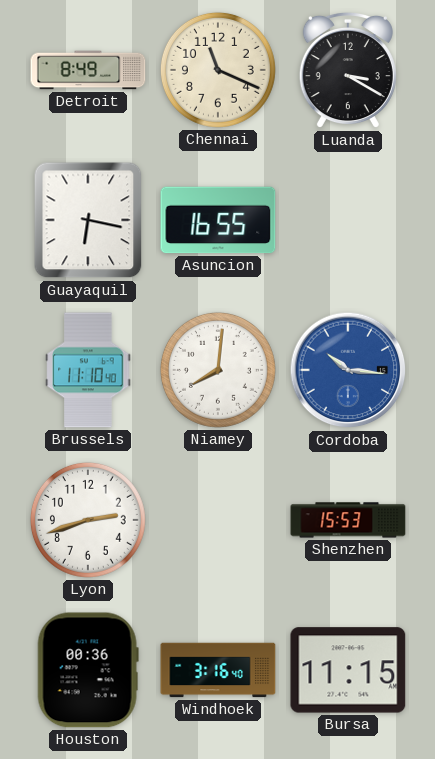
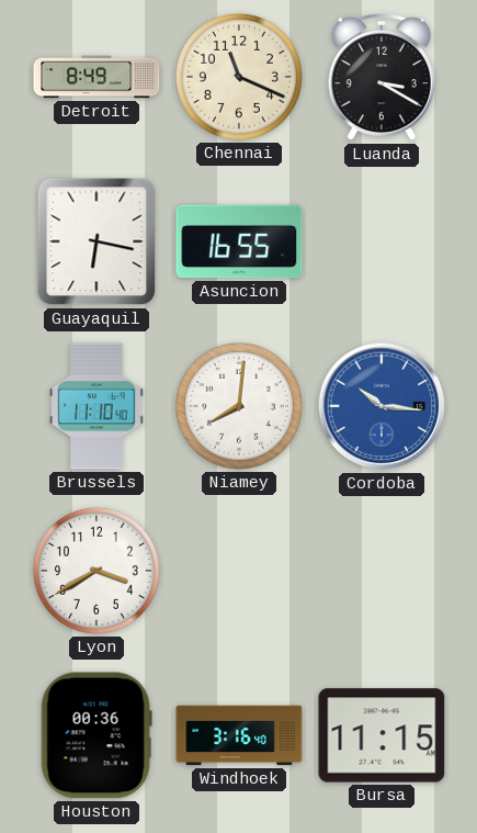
Lyon: 2:42 -> 3:40
Shenzhen: 15:53 -> none
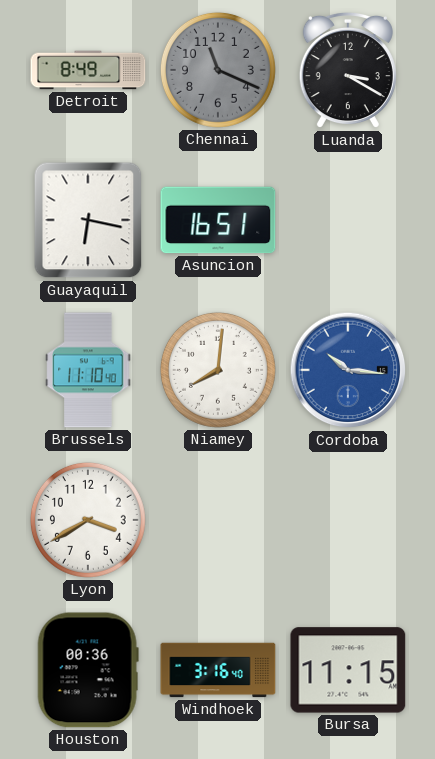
Chennai dial: cream -> grey
Asuncion: 16:55 -> 16:51
